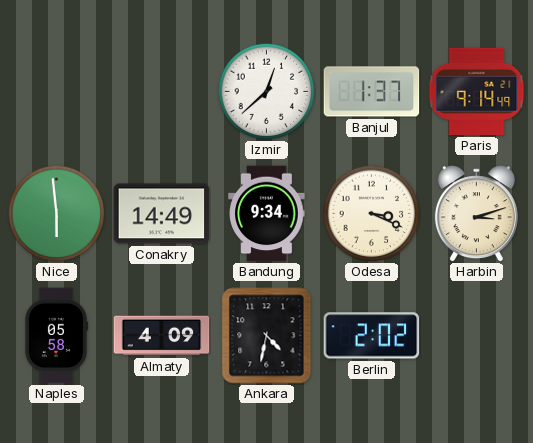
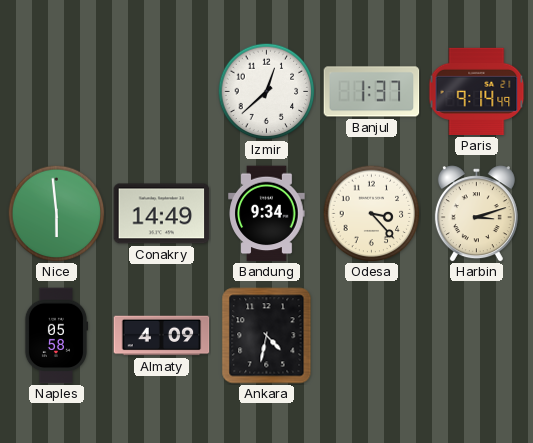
Odesa: 3:19 -> 3:23
Berlin: 2:02 -> none
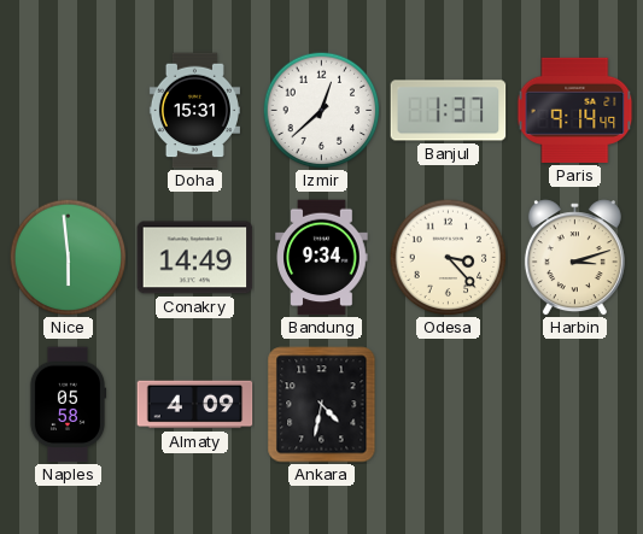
Doha: none -> 15:31
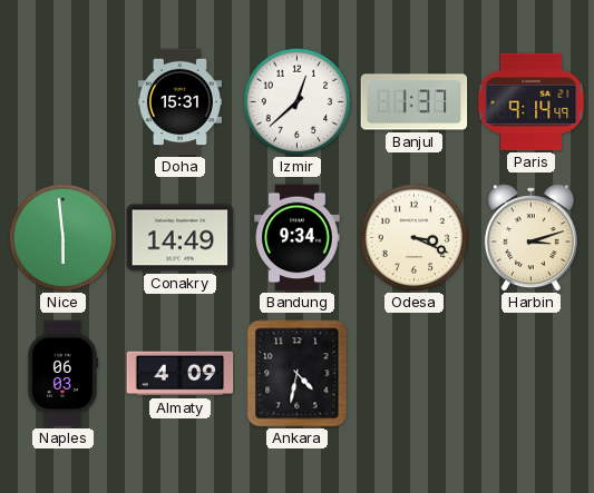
Odesa: 3:23 -> 3:19
Naples: 05:58 -> 06:03
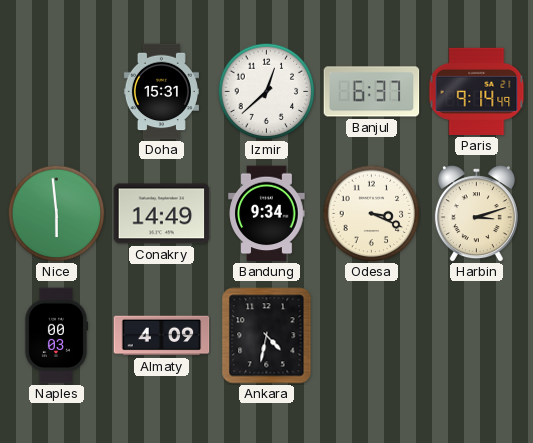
Banjul: 1:37 -> 6:37
Naples: 06:03 -> 00:03
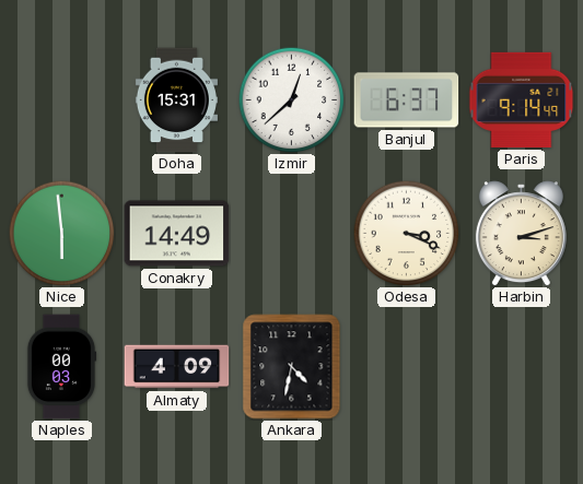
Bandung: 9:34 -> none
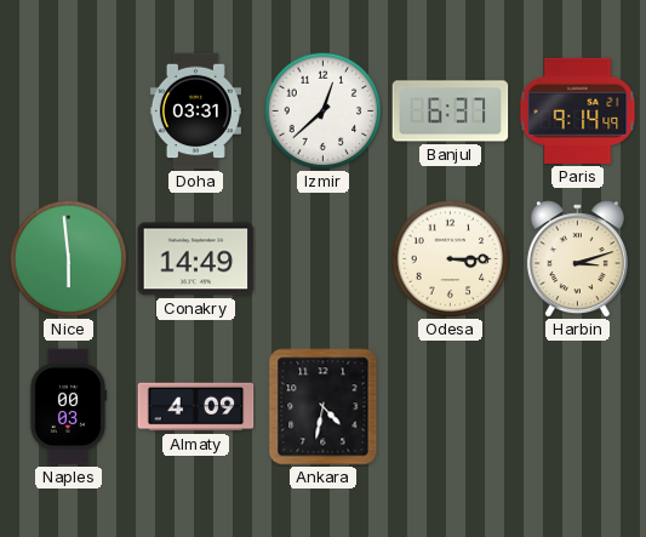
Doha: 15:31 -> 03:31
Odesa: 3:19 -> 3:15
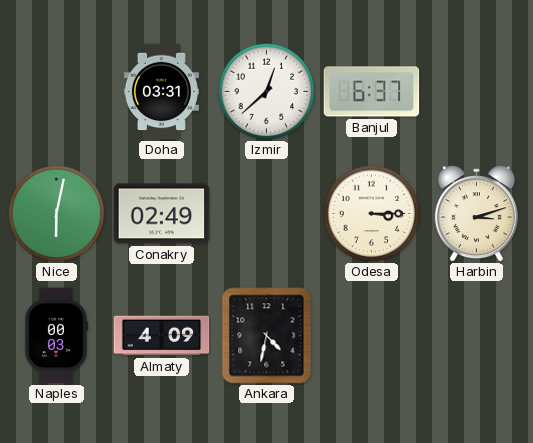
Paris: 9:14 -> none
Nice: 5:59 -> 6:02
Conakry: 14:49 -> 02:49
